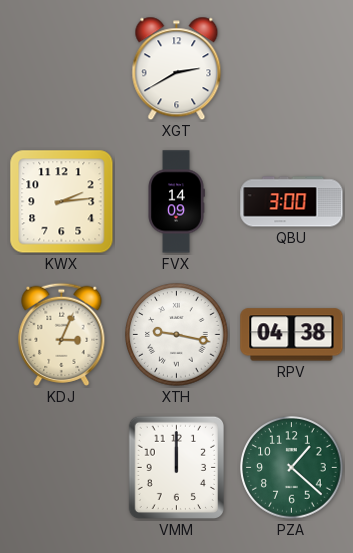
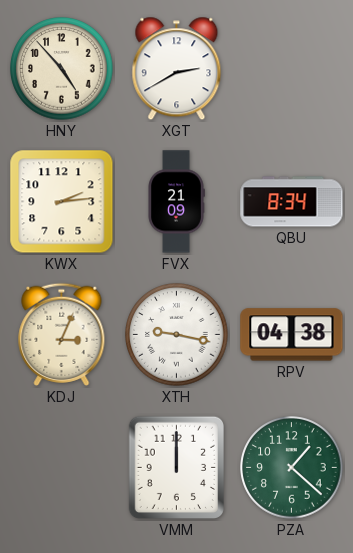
HNY: none -> 4:53
FVX: 14:09 -> 21:09
QBU: 3:00 -> 8:34
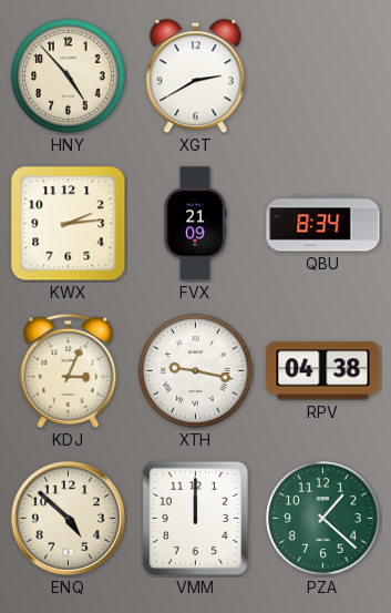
ENQ: none -> 4:52
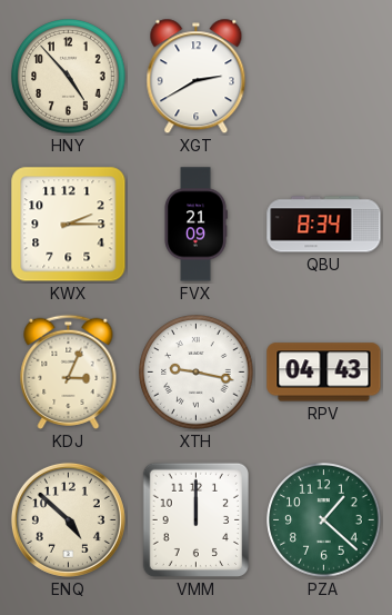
KWX: 2:14 -> 2:15
RPV: 04:38 -> 04:43
